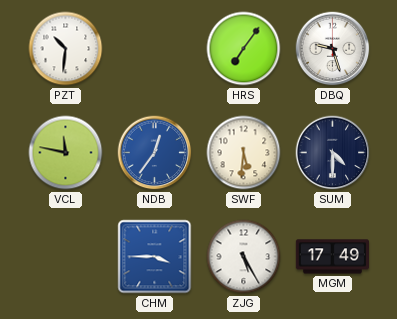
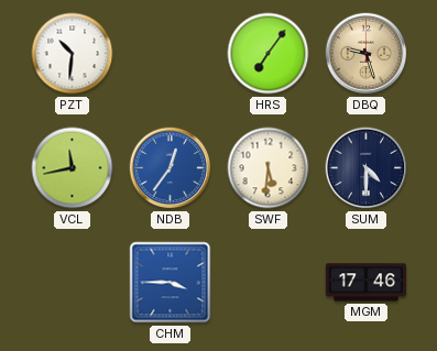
DBQ dial: white -> champagne
VCL: 11:47 -> 11:43
ZJG: 5:25 -> none
MGM: 17:49 -> 17:46
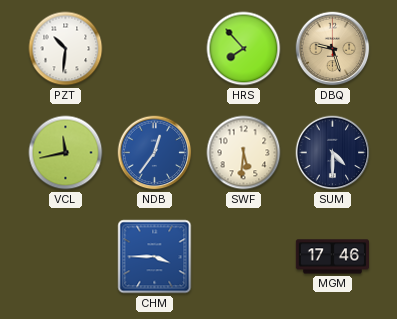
HRS: 7:06 -> 7:53
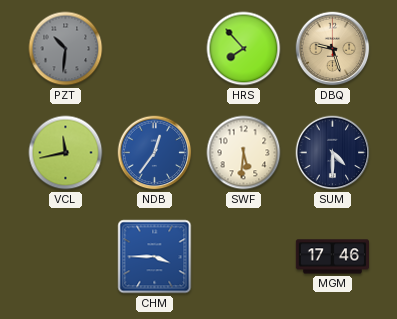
PZT dial: white -> grey
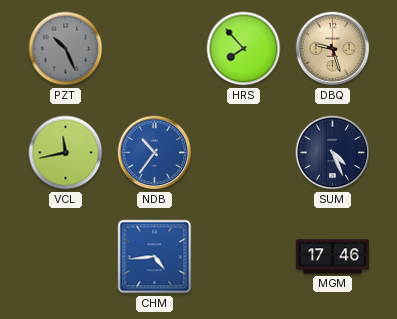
PZT: 10:31 -> 10:26
NDB: 12:36 -> 10:36
SWF: 5:31 -> none
SUM: 4:30 -> 4:26
CHM: 3:45 -> 4:44
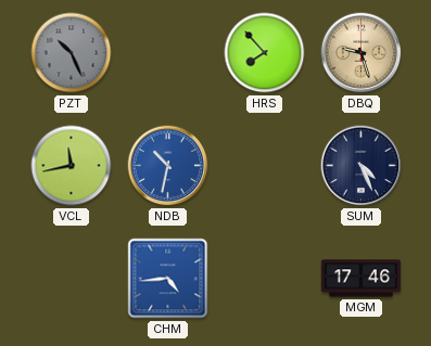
NDB: 10:36 -> 10:32
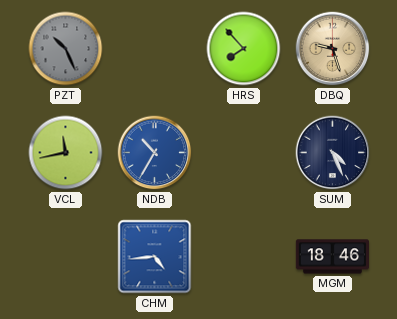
NDB: 10:32 -> 10:35
MGM: 17:46 -> 18:46
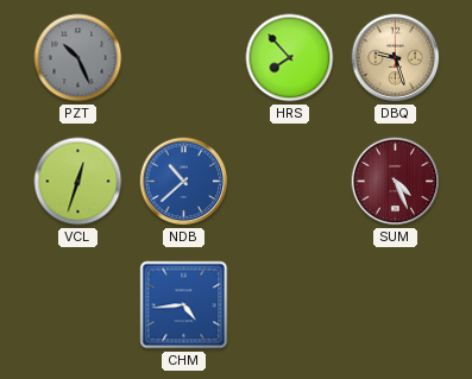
VCL: 11:43 -> 12:33
NDB: 10:35 -> 10:38
SUM dial: navy -> burgundy
MGM: 18:46 -> none
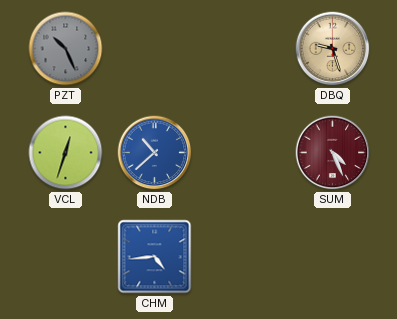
HRS: 7:53 -> none
